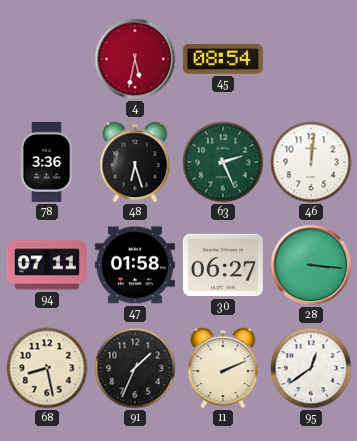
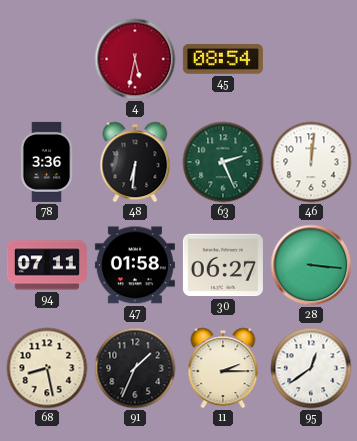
48: 6:27 -> 6:31
11: 2:11 -> 2:15
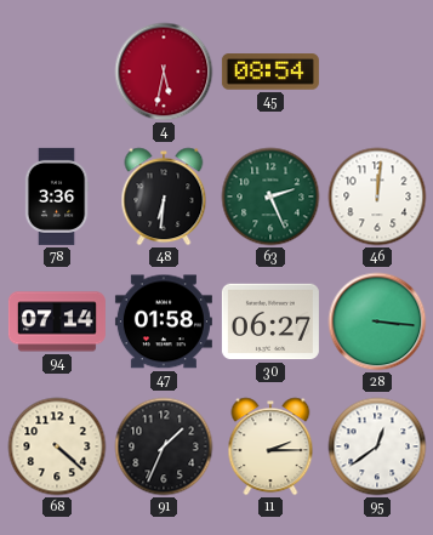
94: 07:11 -> 07:14
68: 8:28 -> 4:22
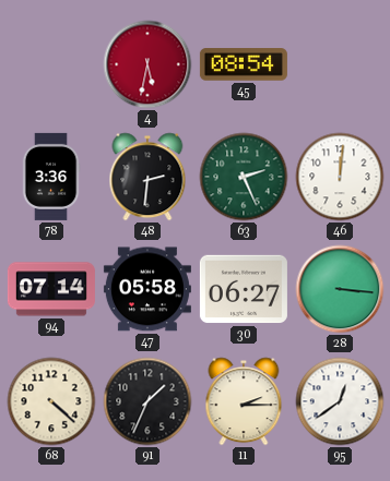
48: 6:31 -> 2:31
47: 01:58 -> 05:58
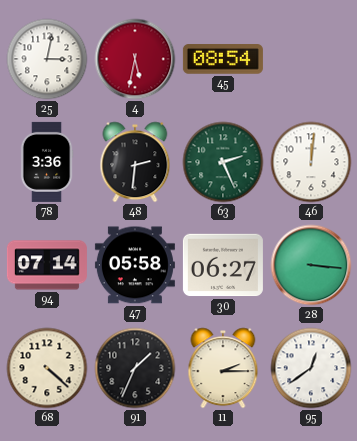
25: none -> 3:02
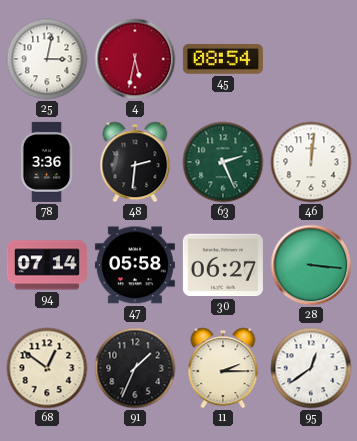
68: 4:22 -> 12:51
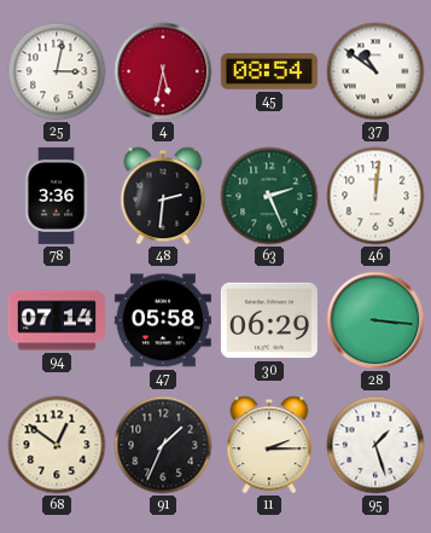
37: none -> 10:51
30: 06:27 -> 06:29
95: 12:39 -> 1:27
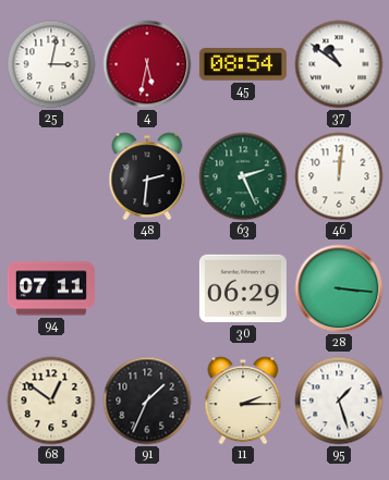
78: 3:36 -> none
94: 07:14 -> 07:11
47: 05:58 -> none
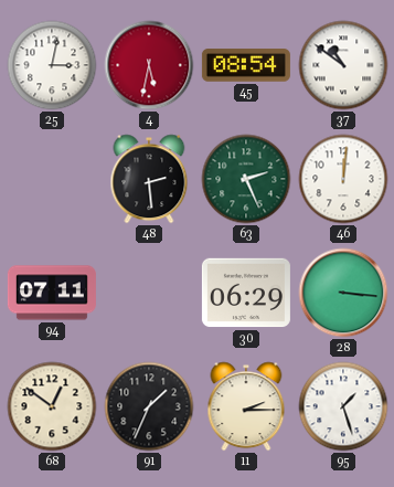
48: 2:31 -> 2:29
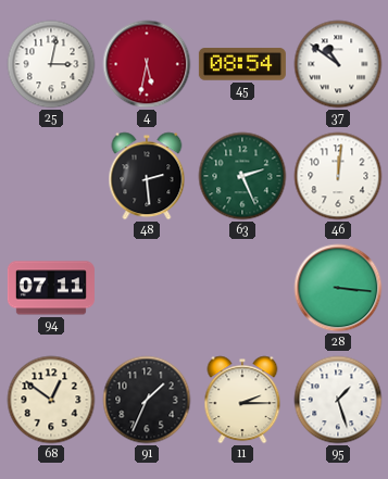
30: 06:29 -> none
